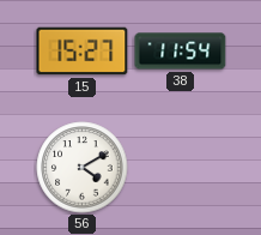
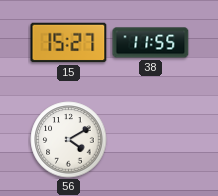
38: 11:54 -> 11:55
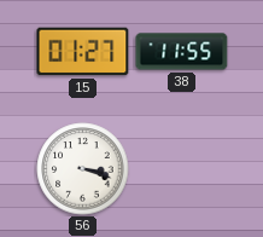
15: 15:27 -> 01:27
56: 4:10 -> 3:18
